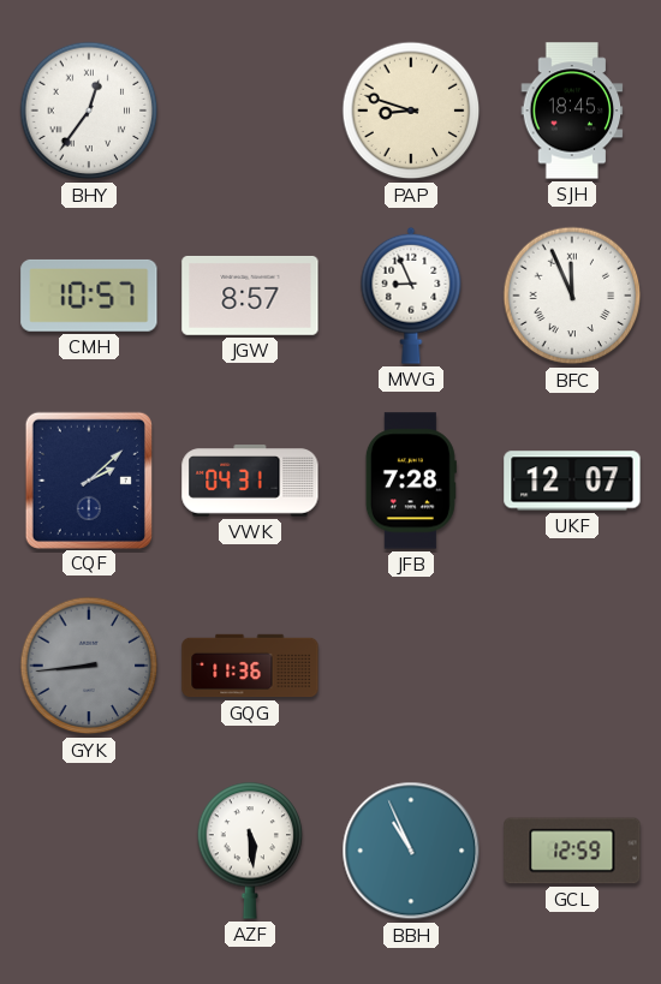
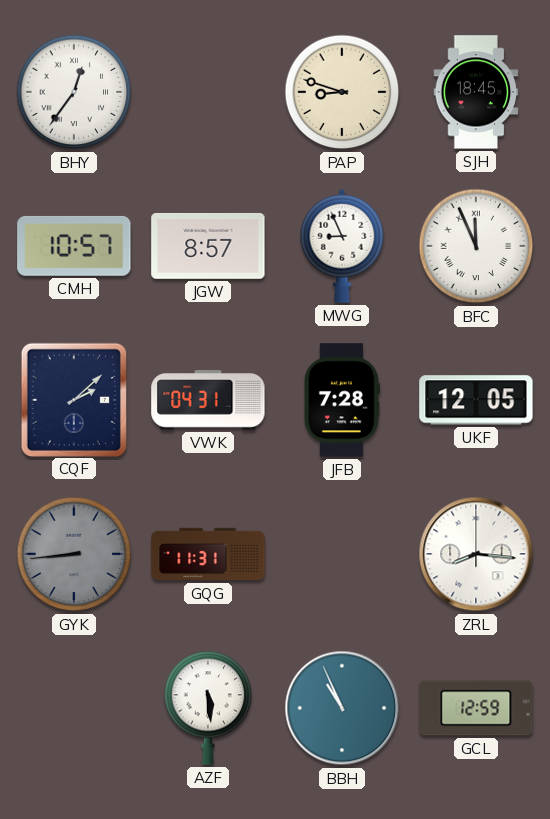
UKF: 12:07 -> 12:05
GQG: 11:36 -> 11:31
ZRL: none -> 8:16
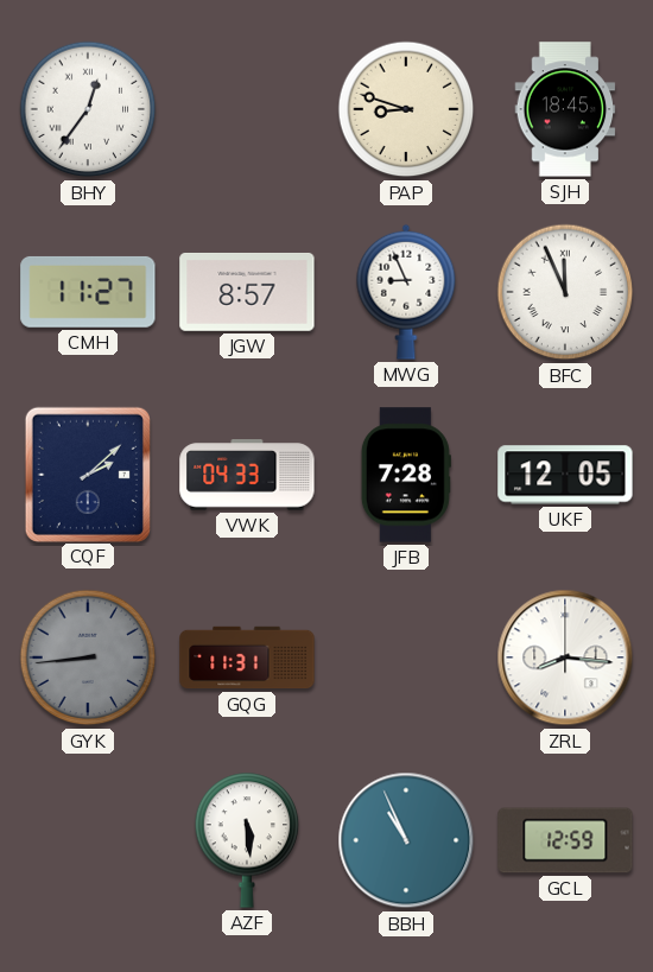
CMH: 10:57 -> 11:27
VWK: 04:31 -> 04:33
